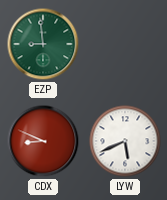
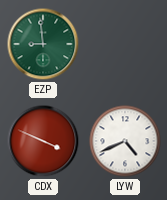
CDX: 8:49 -> 3:49
LYW: 5:41 -> 4:41
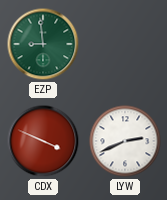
LYW: 4:41 -> 2:41
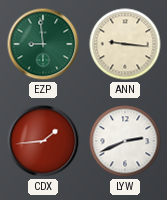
ANN: none -> 9:16
CDX: 3:49 -> 1:44
